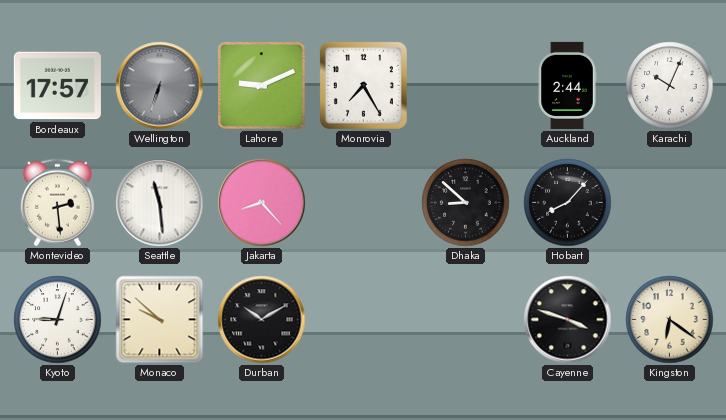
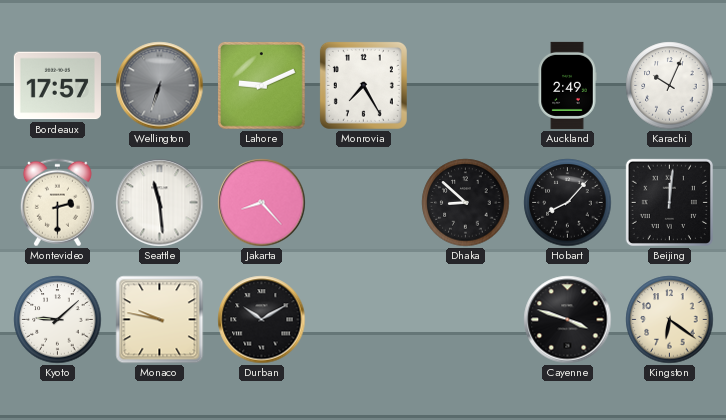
Auckland: 2:44 -> 2:49
Montevideo: 2:29 -> 2:30
Beijing: none -> 12:01
Kyoto: 9:03 -> 9:08
Monaco: 9:52 -> 9:47
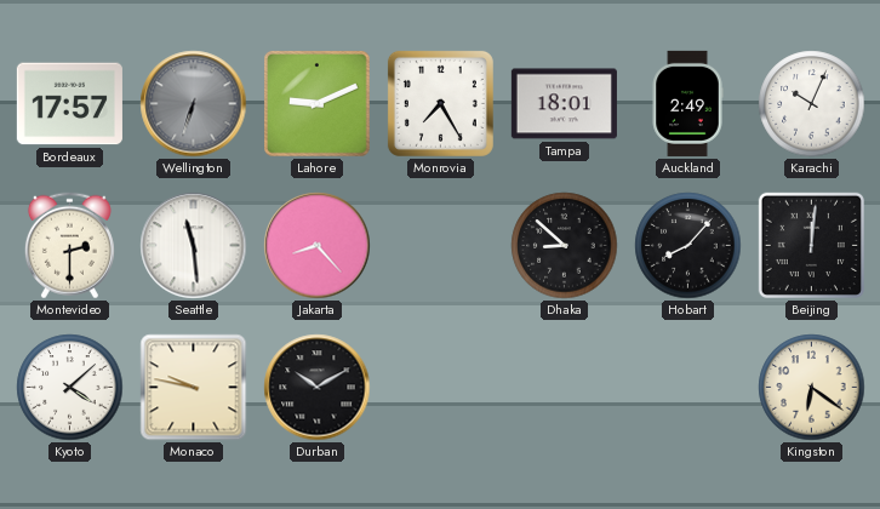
Tampa: none -> 18:01
Kyoto: 9:08 -> 4:08
Cayenne: 3:48 -> none
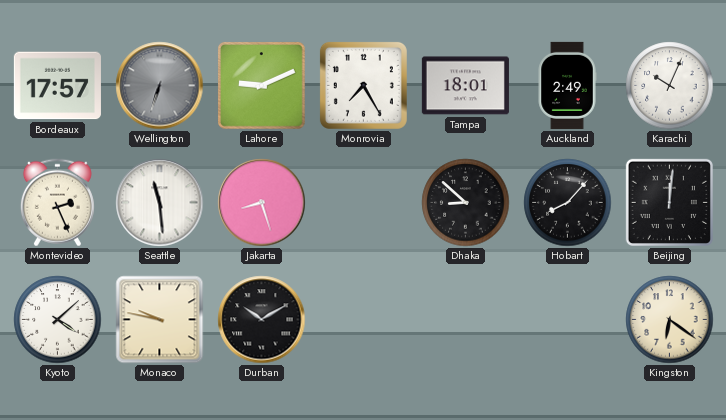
Montevideo: 2:30 -> 2:26
Jakarta: 8:23 -> 8:27
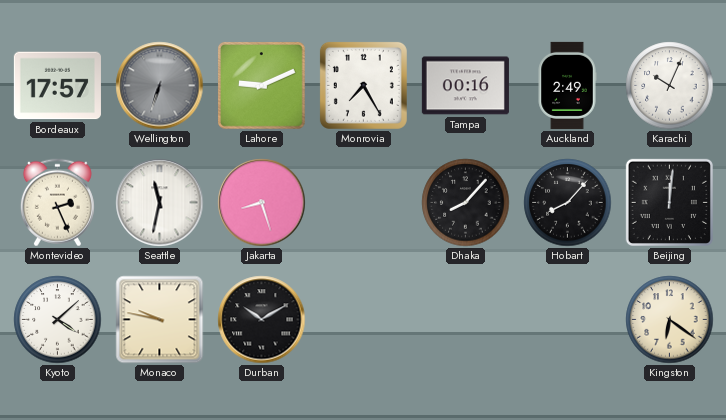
Tampa: 18:01 -> 00:16
Seattle: 11:29 -> 11:32
Dhaka: 8:52 -> 8:07
